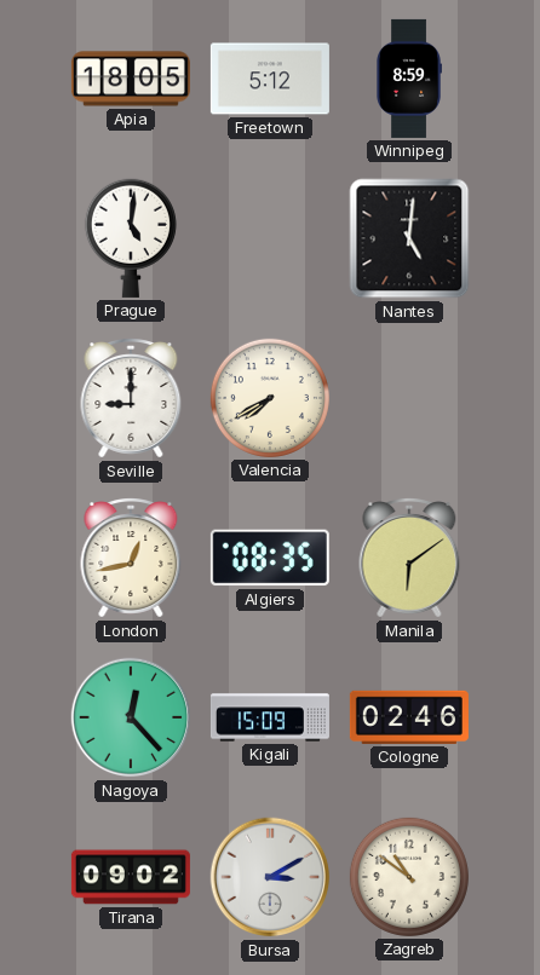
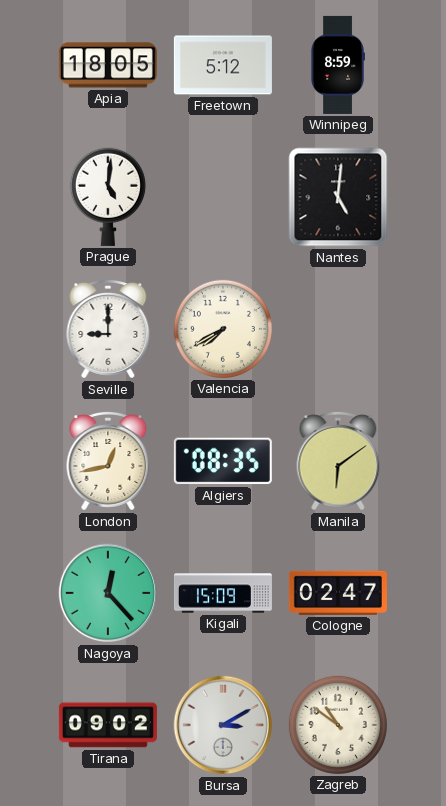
Cologne: 02:46 -> 02:47
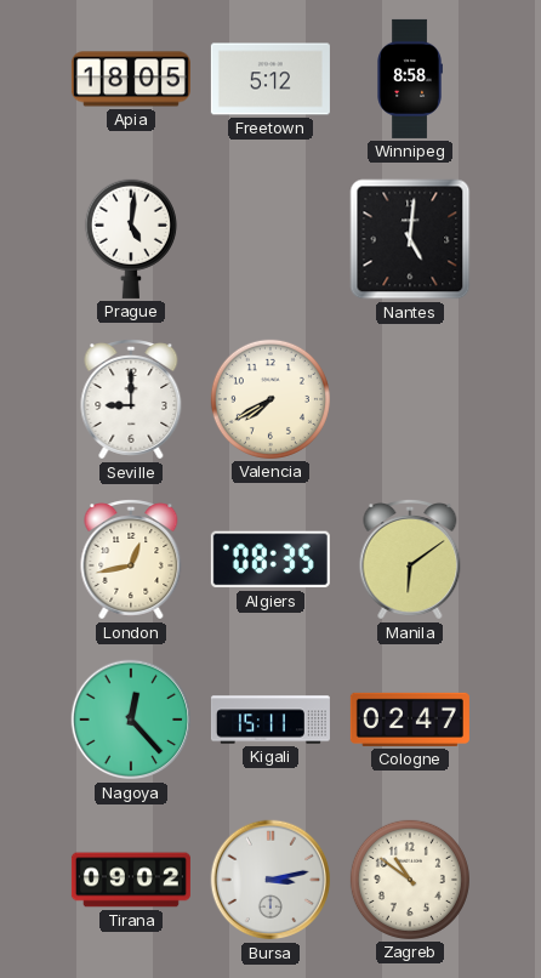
Winnipeg: 8:59 -> 8:58
Kigali: 15:09 -> 15:11
Bursa: 3:10 -> 3:13
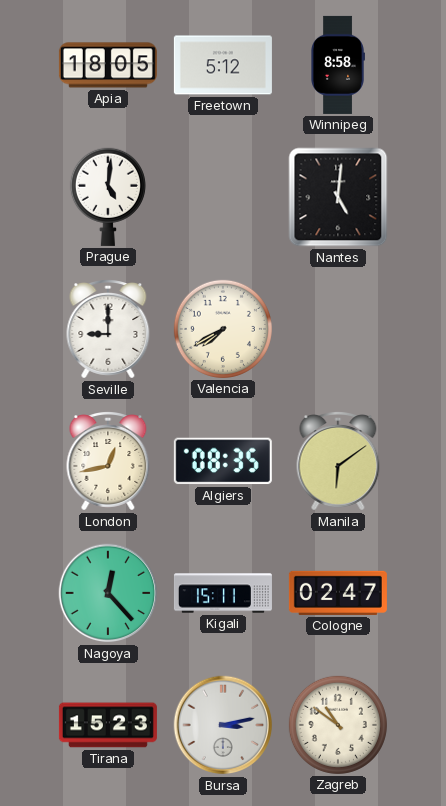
Tirana: 09:02 -> 15:23
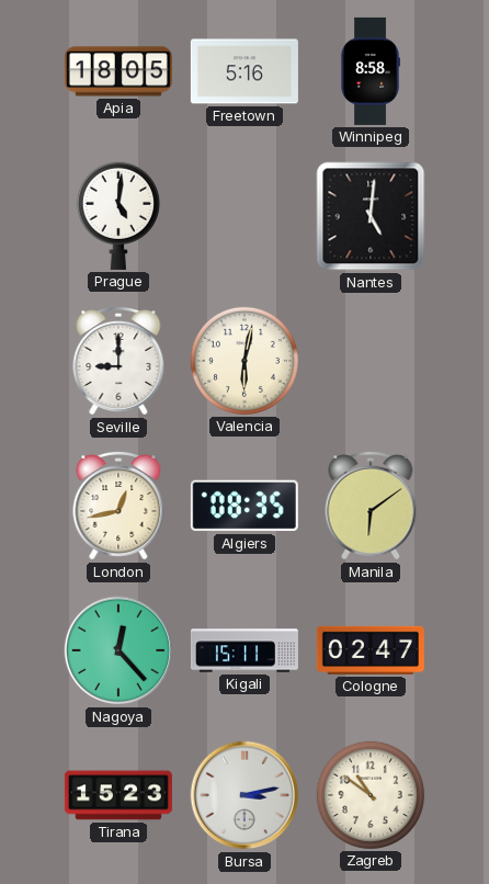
Freetown: 5:12 -> 5:16
Valencia: 7:40 -> 6:02
